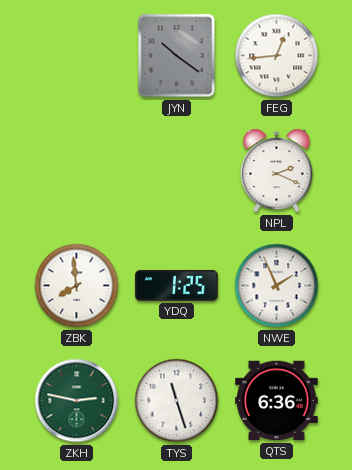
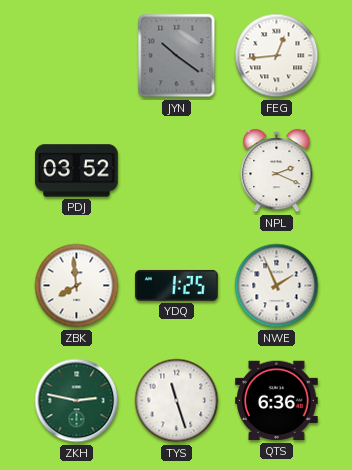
PDJ: none -> 03:52
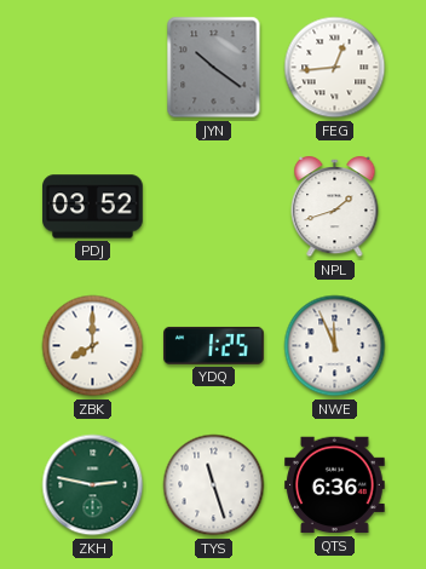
NPL: 2:19 -> 1:42
ZBK: 7:59 -> 8:00
NWE: 1:56 -> 11:56
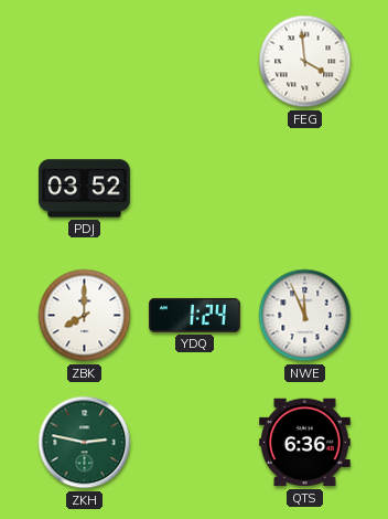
JYN: 10:21 -> none
FEG: 12:44 -> 3:59
NPL: 1:42 -> none
YDQ: 1:25 -> 1:24
TYS: 11:27 -> none
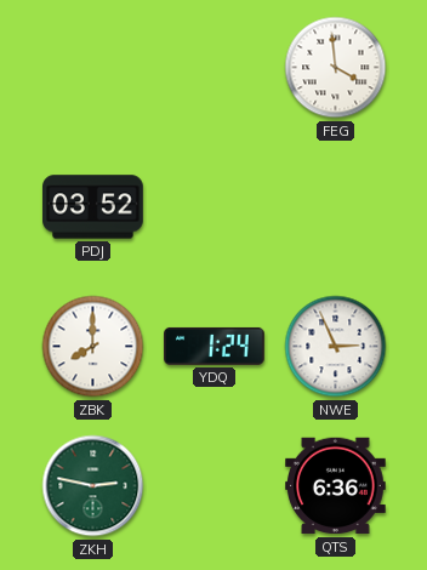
NWE: 11:56 -> 2:56
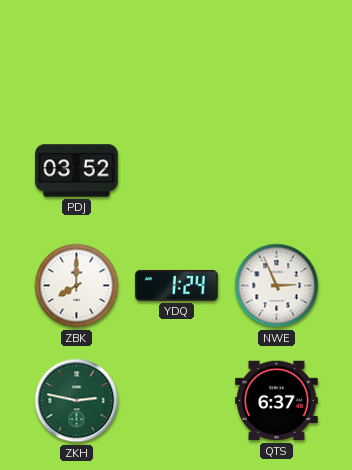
FEG: 3:59 -> none
QTS: 6:36 -> 6:37
